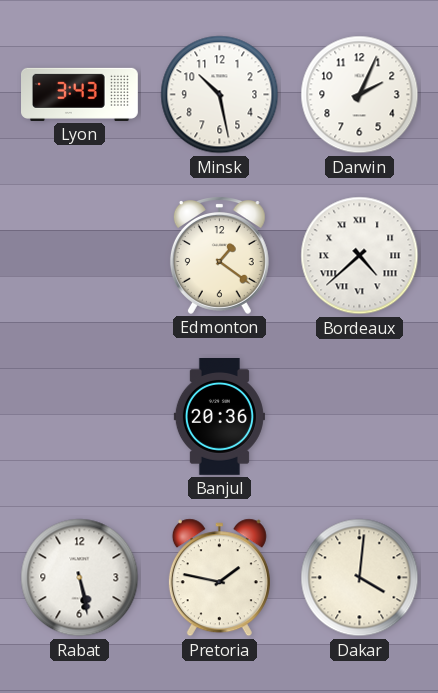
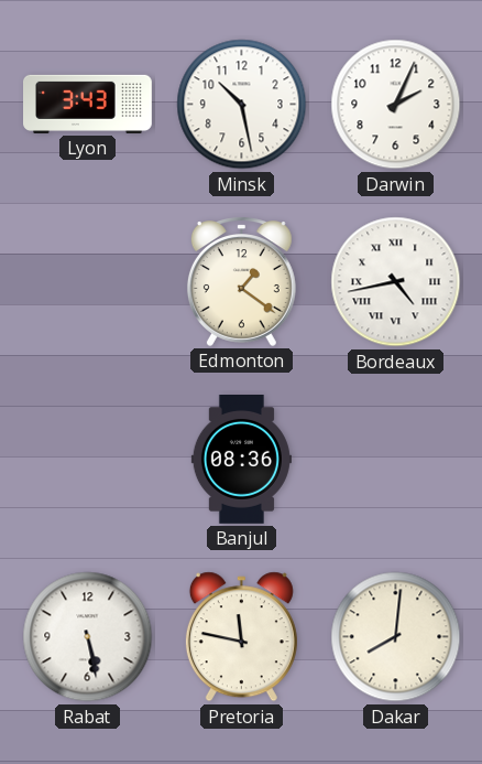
Bordeaux: 4:38 -> 4:43
Banjul: 20:36 -> 08:36
Pretoria: 1:47 -> 11:47
Dakar: 4:01 -> 8:01
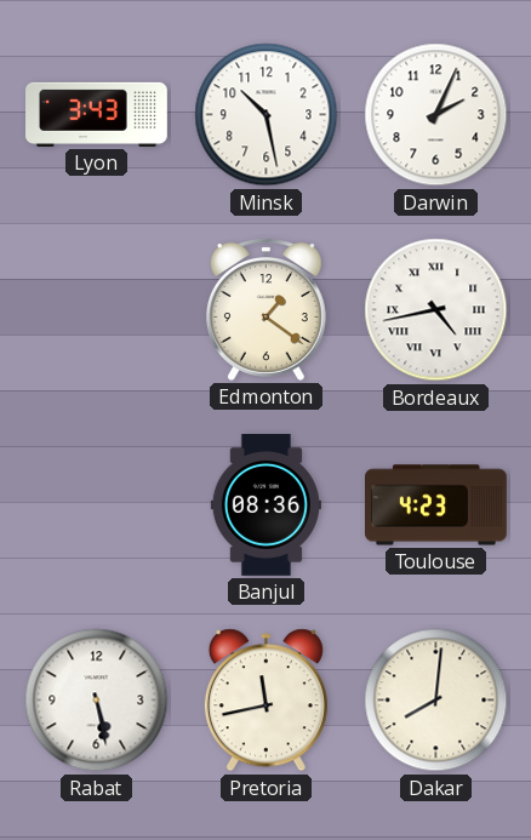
Toulouse: none -> 4:23
Pretoria: 11:47 -> 11:43
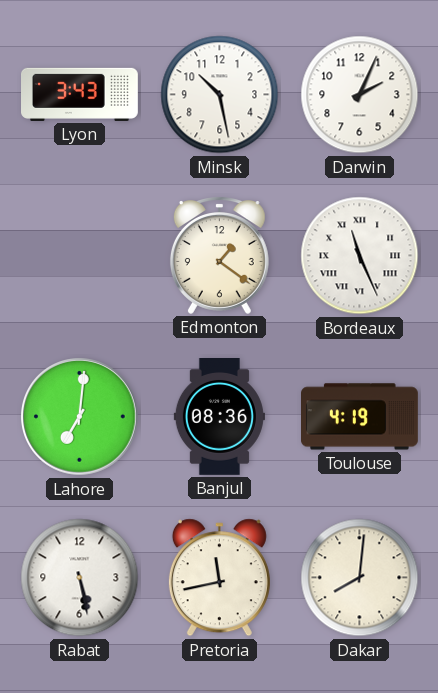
Bordeaux: 4:43 -> 11:26
Lahore: none -> 7:01
Toulouse: 4:23 -> 4:19
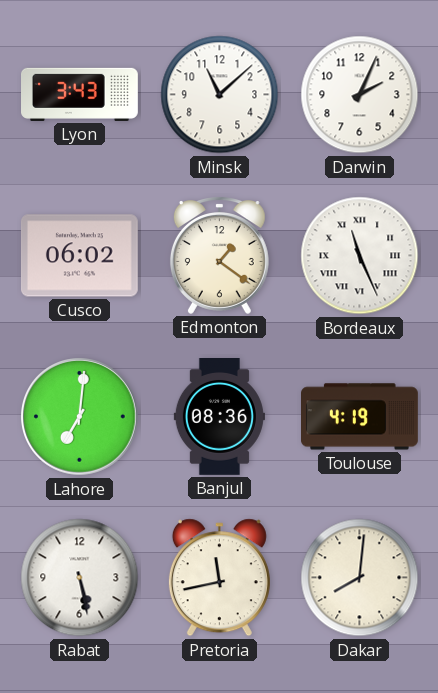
Minsk: 10:28 -> 11:08
Cusco: none -> 06:02
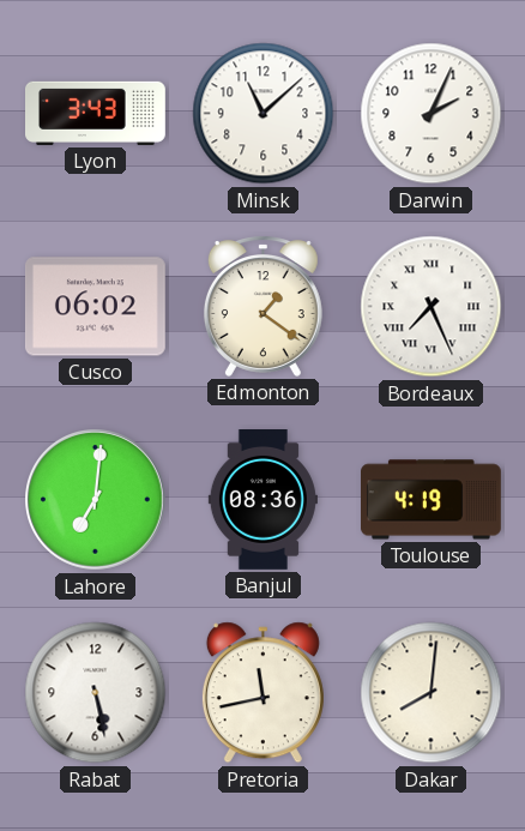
Bordeaux: 11:26 -> 7:26
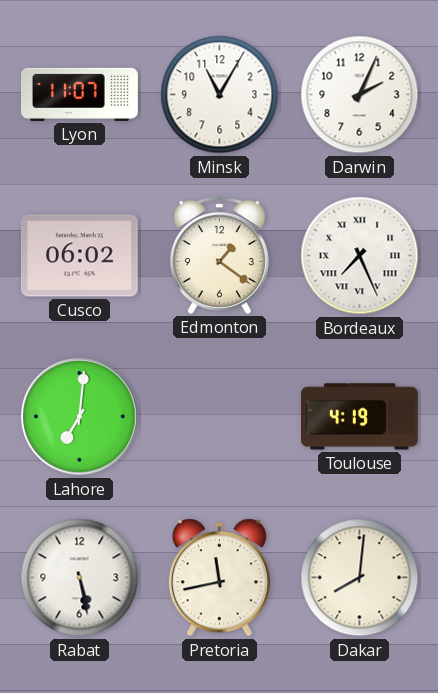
Lyon: 3:43 -> 11:07
Minsk: 11:08 -> 11:05
Banjul: 08:36 -> none
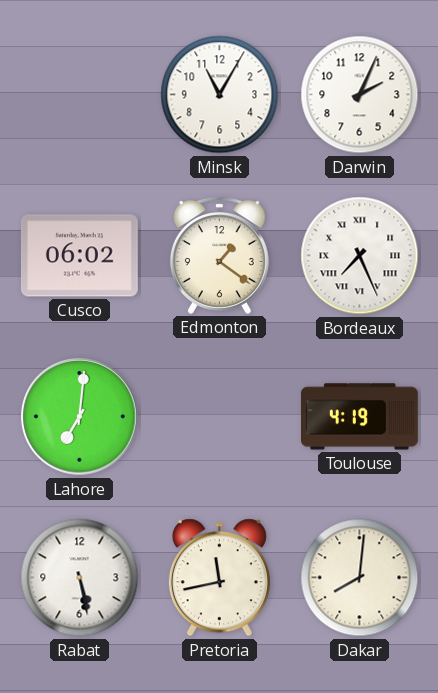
Lyon: 11:07 -> none
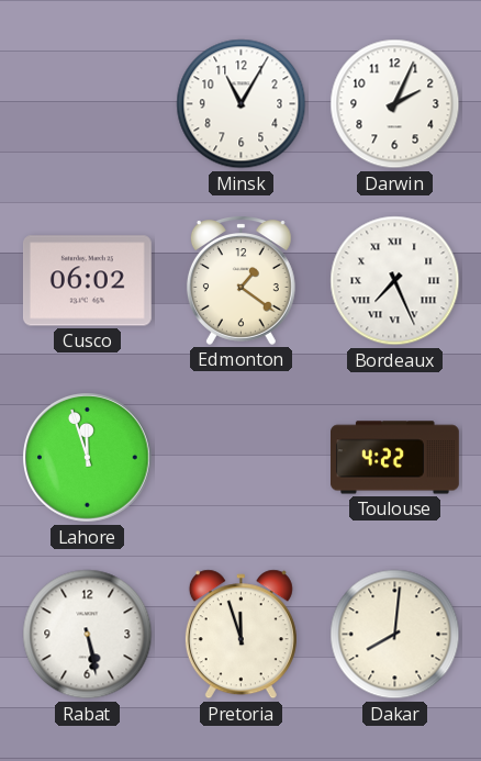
Lahore: 7:01 -> 11:57
Toulouse: 4:19 -> 4:22
Pretoria: 11:43 -> 11:57
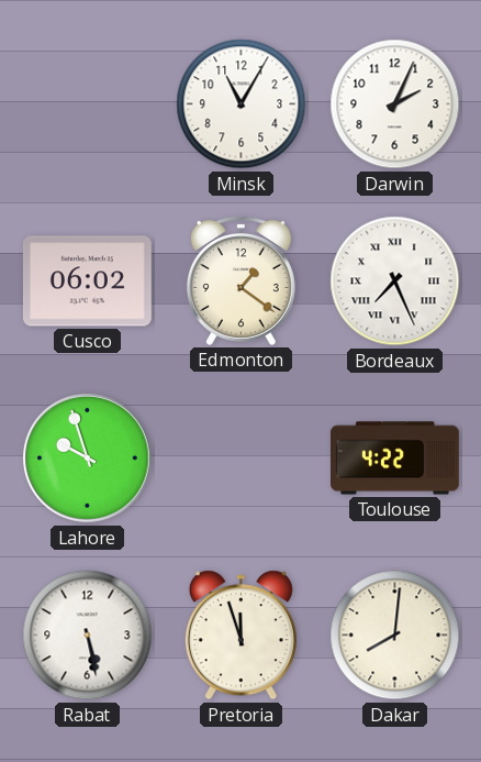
Lahore: 11:57 -> 9:57
